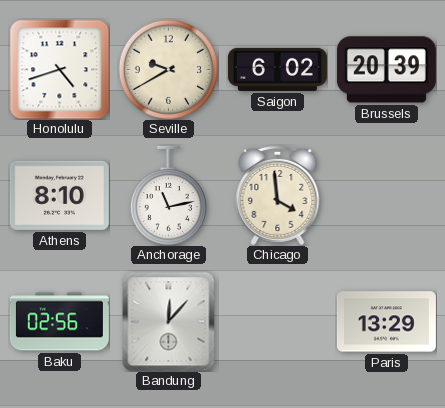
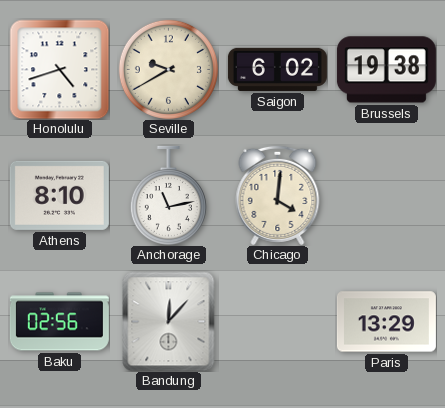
Brussels: 20:39 -> 19:38
Chicago: 3:59 -> 4:01
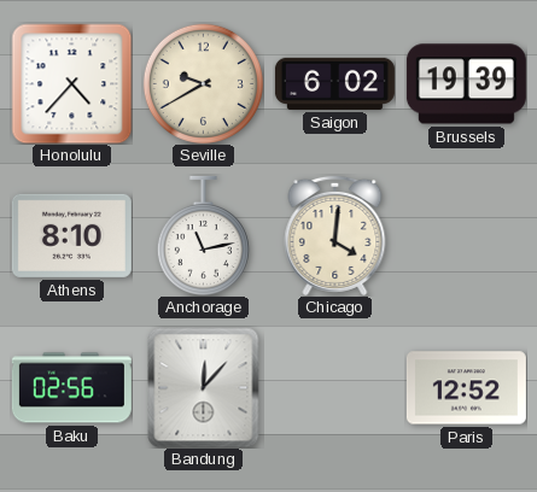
Honolulu: 4:42 -> 4:37
Brussels: 19:38 -> 19:39
Paris: 13:29 -> 12:52
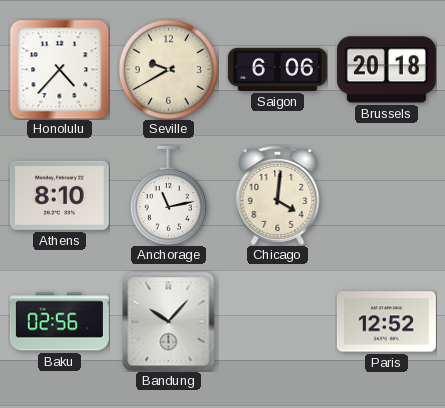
Saigon: 6:02 -> 6:06
Brussels: 19:39 -> 20:18
Bandung: 12:07 -> 10:07
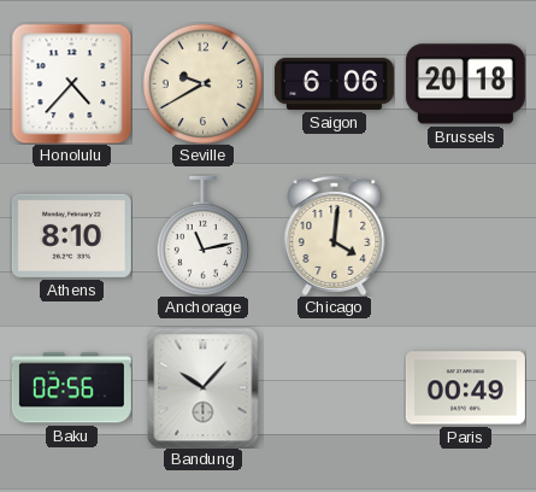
Paris: 12:52 -> 00:49
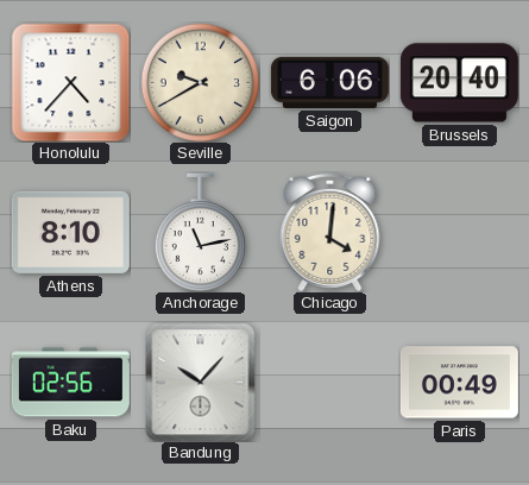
Brussels: 20:18 -> 20:40
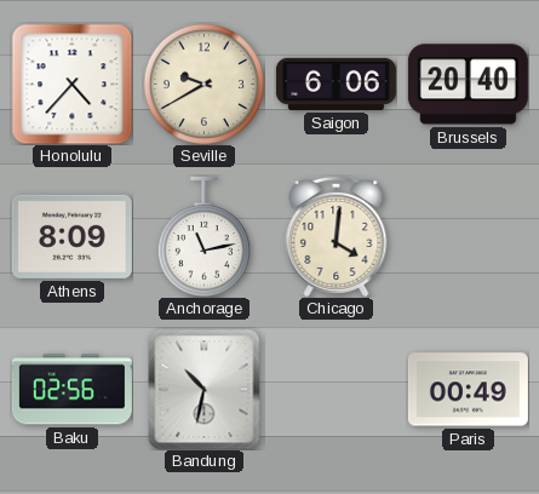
Athens: 8:10 -> 8:09
Bandung: 10:07 -> 10:32
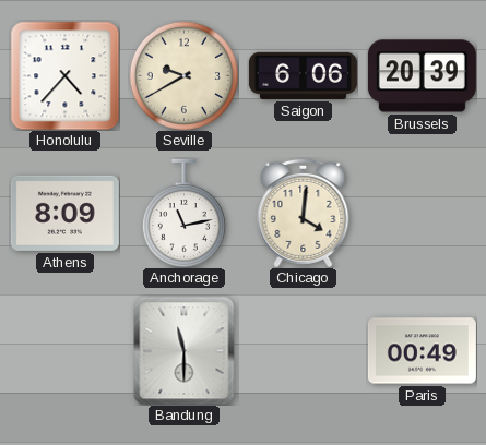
Brussels: 20:40 -> 20:39
Baku: 02:56 -> none
Bandung: 10:32 -> 11:30
